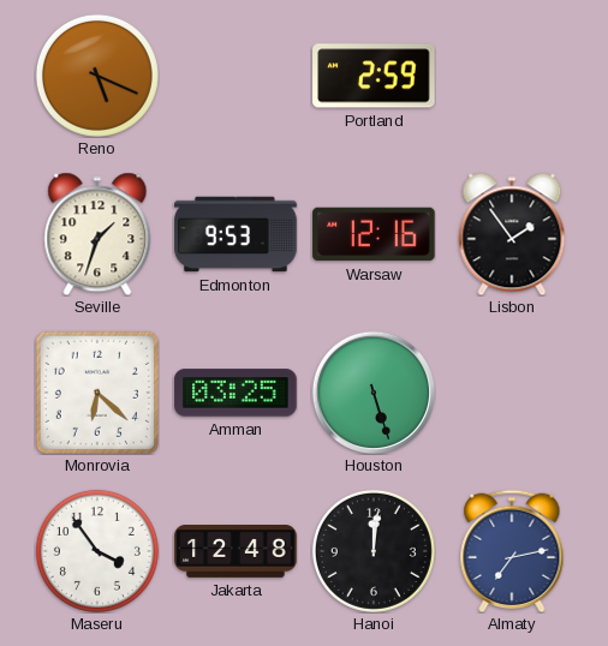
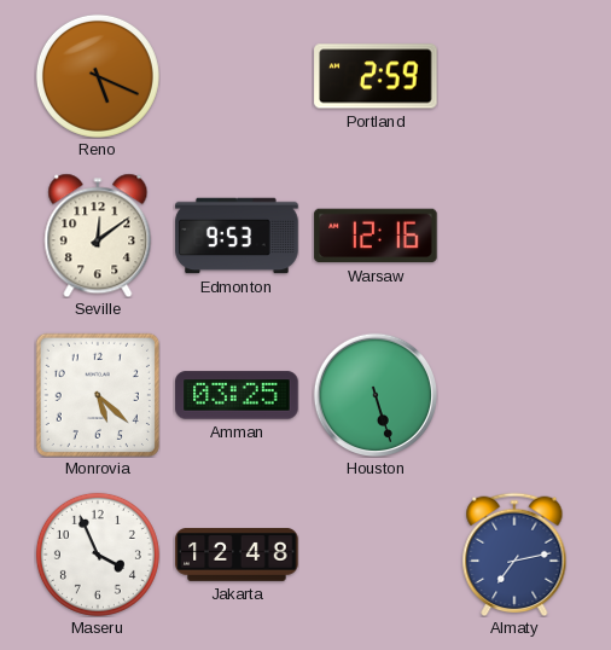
Seville: 1:33 -> 12:09
Lisbon: 1:54 -> none
Monrovia: 6:22 -> 5:22
Maseru: 3:54 -> 3:56
Hanoi: 12:01 -> none
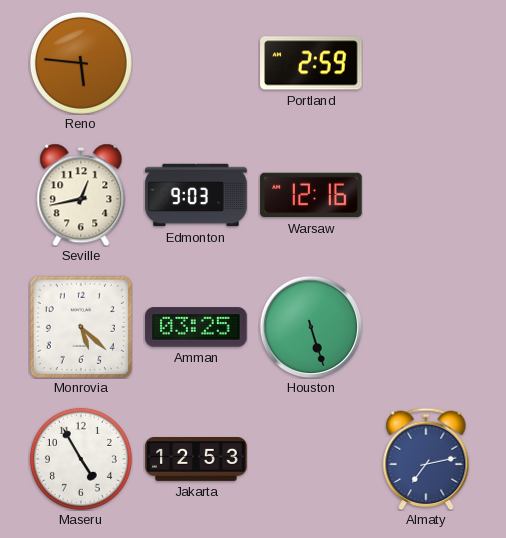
Reno: 5:19 -> 5:46
Seville: 12:09 -> 12:43
Edmonton: 9:53 -> 9:03
Maseru: 3:56 -> 4:55
Jakarta: 12:48 -> 12:53
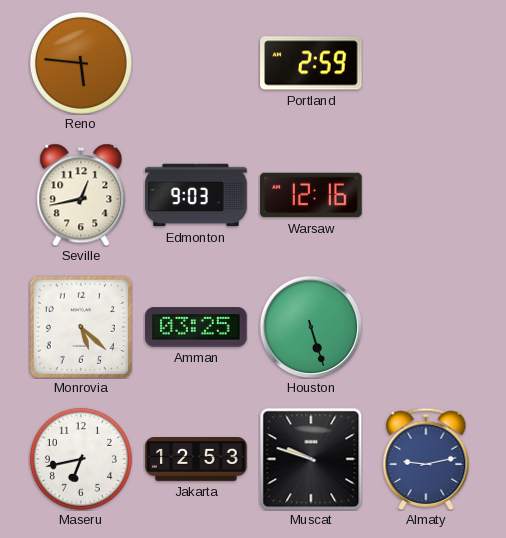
Maseru: 4:55 -> 6:43
Muscat: none -> 9:48
Almaty: 7:13 -> 9:13
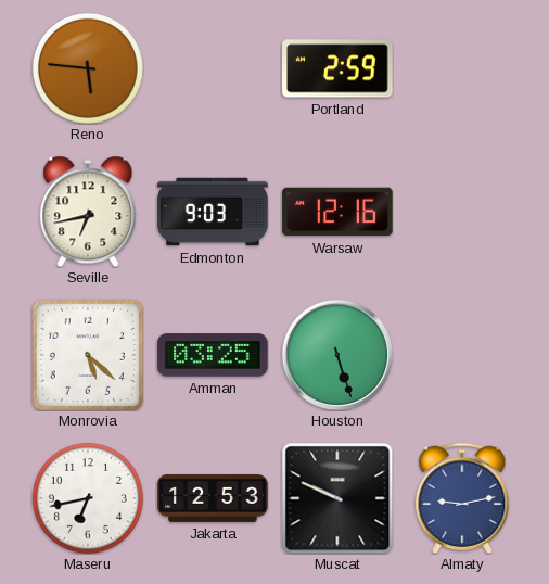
Seville: 12:43 -> 6:43
Muscat: 9:48 -> 9:49
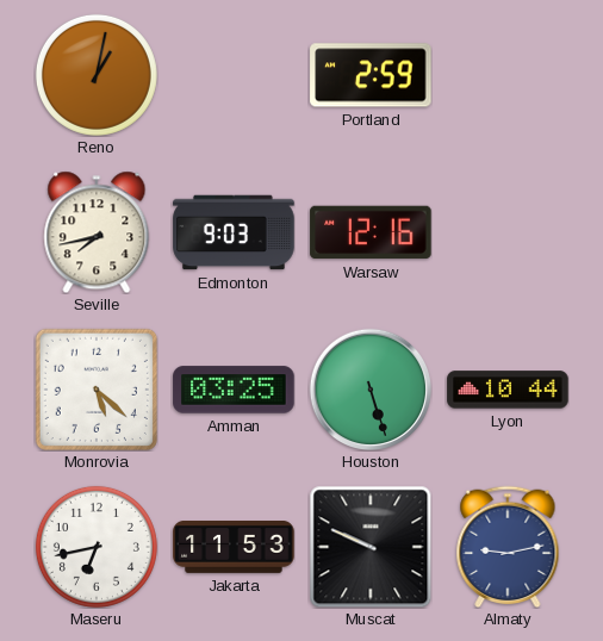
Reno: 5:46 -> 1:02
Seville: 6:43 -> 7:43
Lyon: none -> 10:44
Jakarta: 12:53 -> 11:53
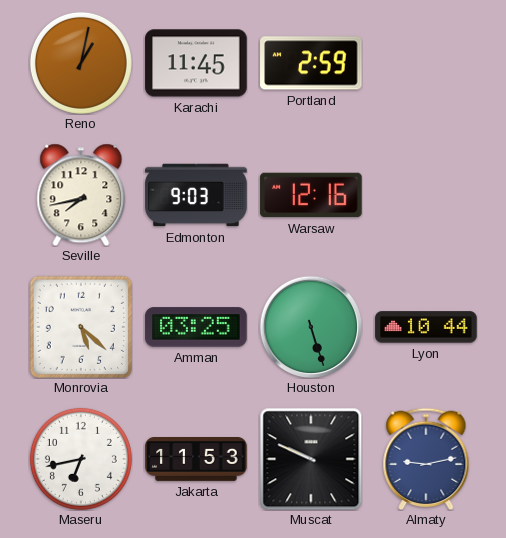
Karachi: none -> 11:45
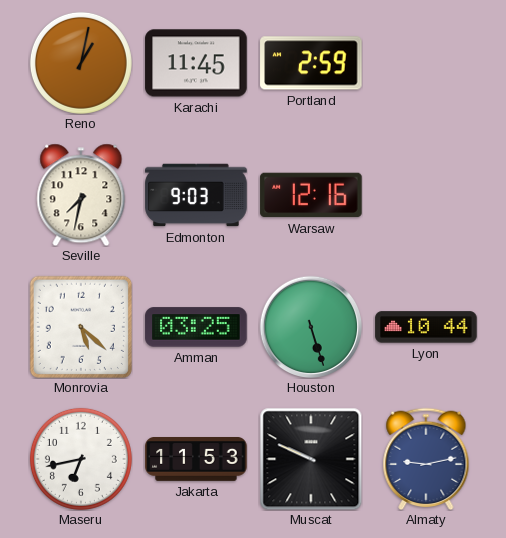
Seville: 7:43 -> 7:32
